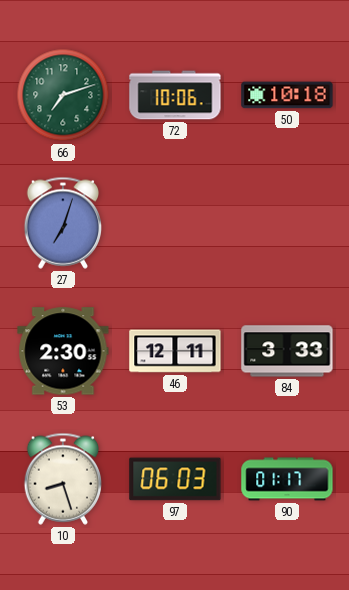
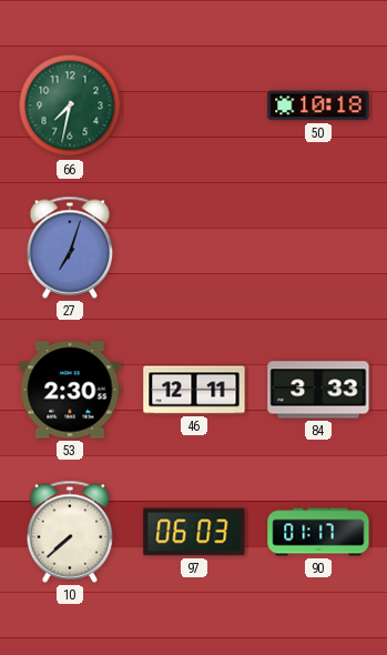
66: 7:12 -> 7:32
72: 10:06 -> none
10: 8:27 -> 7:38
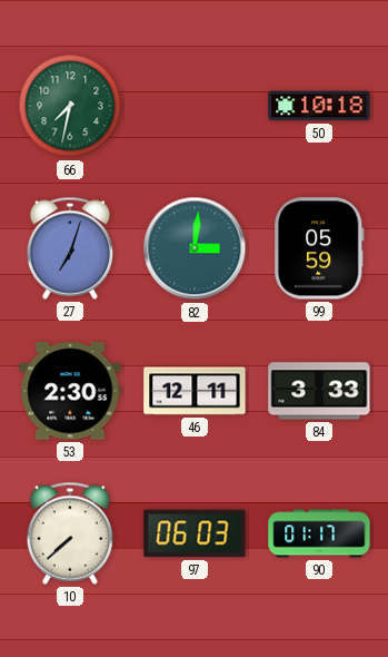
82: none -> 3:01
99: none -> 05:59
